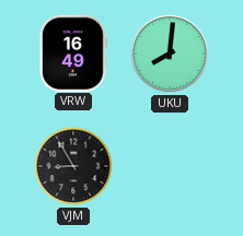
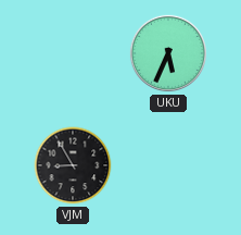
VRW: 16:49 -> none
UKU: 8:01 -> 5:34
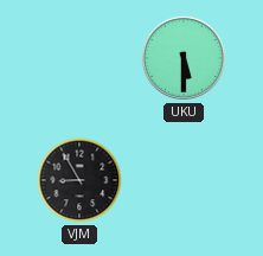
UKU: 5:34 -> 5:30
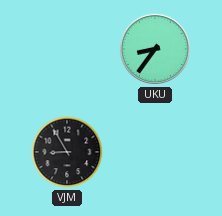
UKU: 5:30 -> 8:36
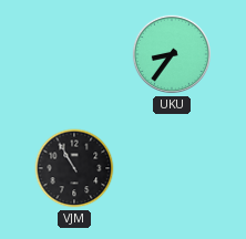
VJM: 8:55 -> 10:55
